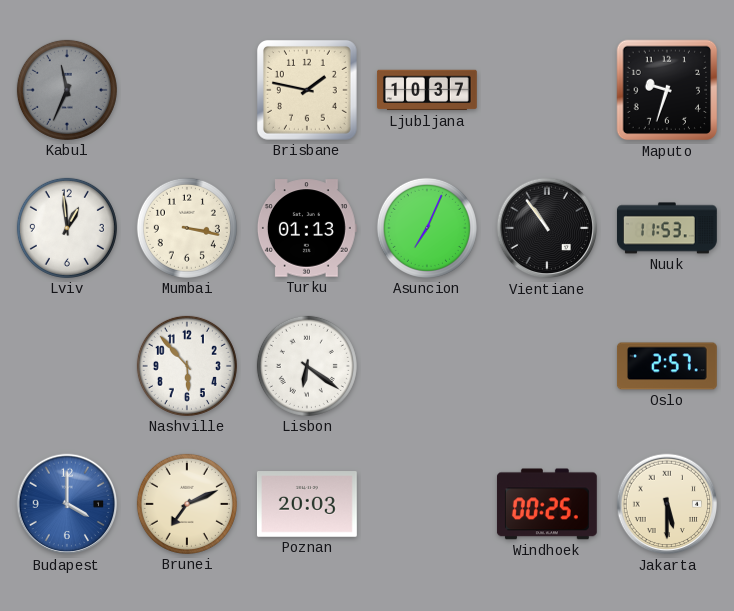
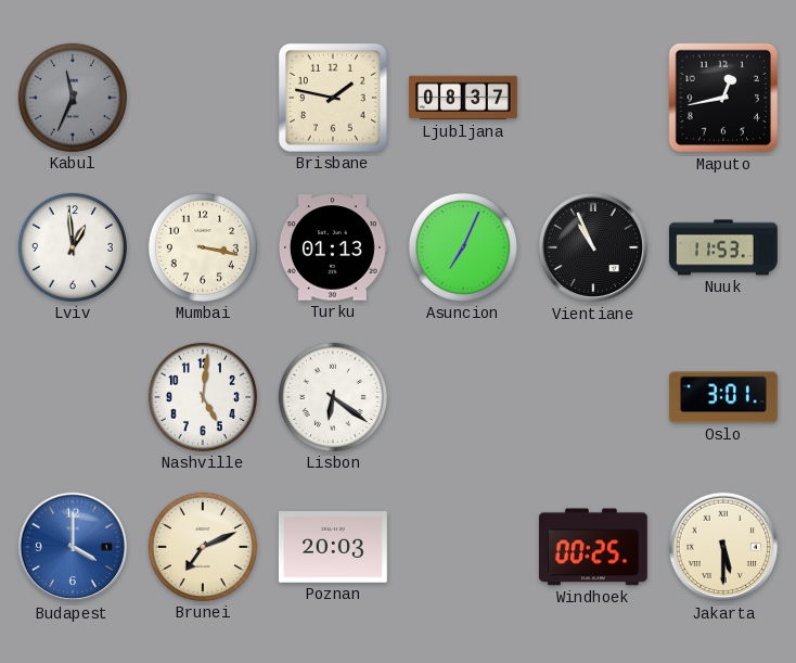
Ljubljana: 10:37 -> 08:37
Maputo: 9:33 -> 12:43
Vientiane: 10:54 -> 10:56
Nashville: 5:53 -> 5:01
Oslo: 2:57 -> 3:01
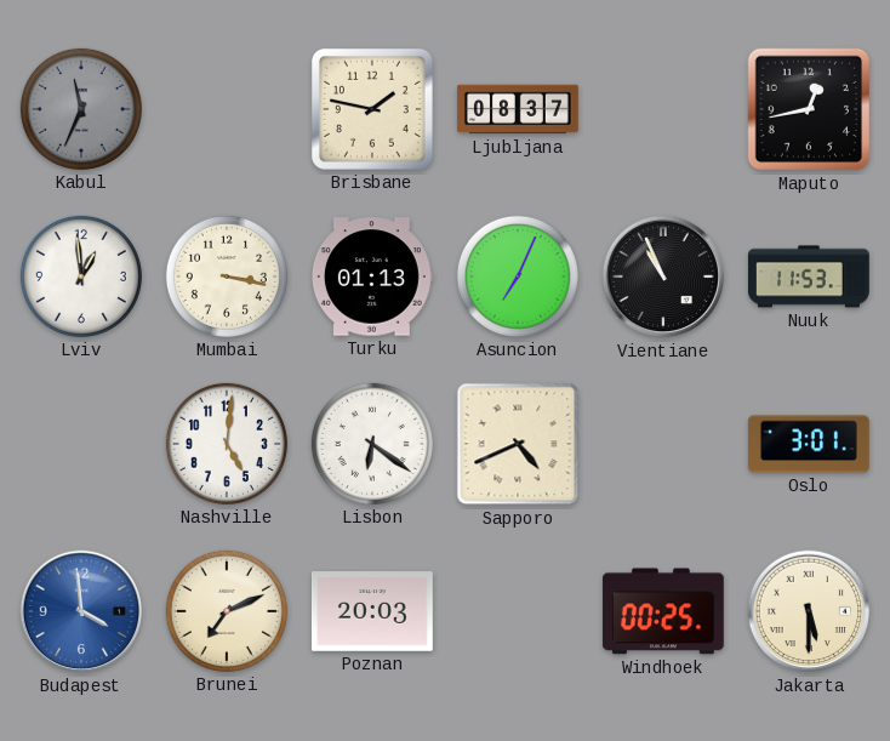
Sapporo: none -> 4:41
Budapest: 4:00 -> 3:59
